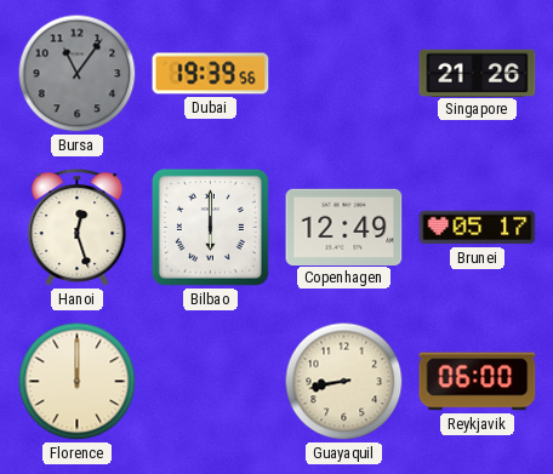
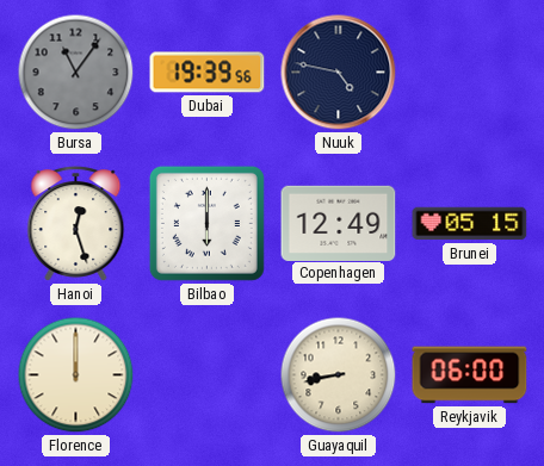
Nuuk: none -> 4:47
Singapore: 21:26 -> none
Brunei: 05:17 -> 05:15
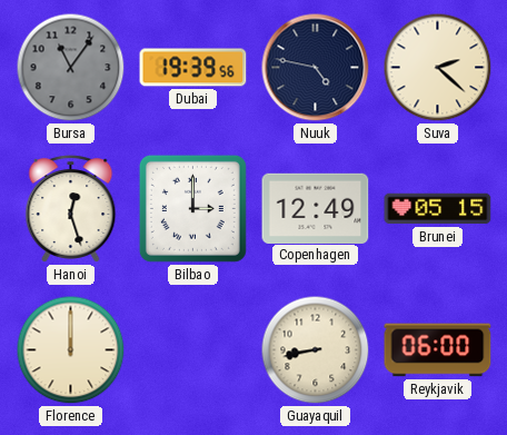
Suva: none -> 2:22
Bilbao: 6:00 -> 3:00
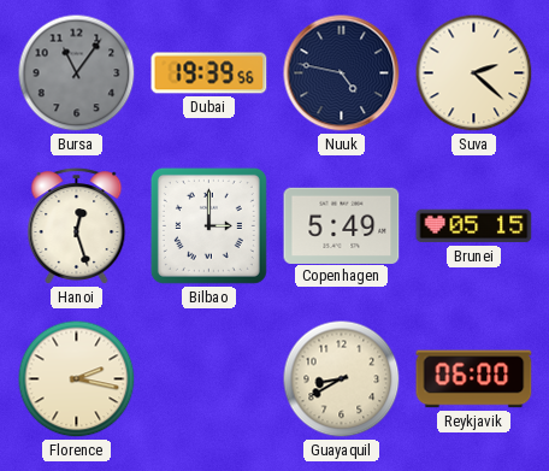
Copenhagen: 12:49 -> 5:49
Florence: 12:00 -> 2:17
Guayaquil: 8:43 -> 8:40
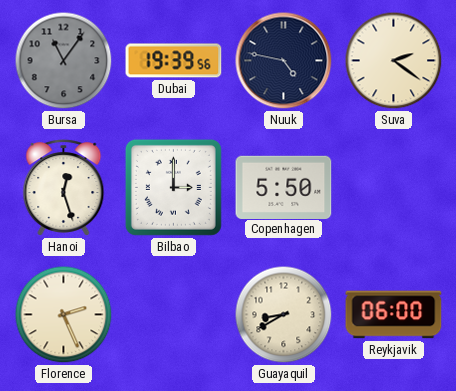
Suva: 2:22 -> 2:21
Copenhagen: 5:49 -> 5:50
Brunei: 05:15 -> none
Florence: 2:17 -> 2:26
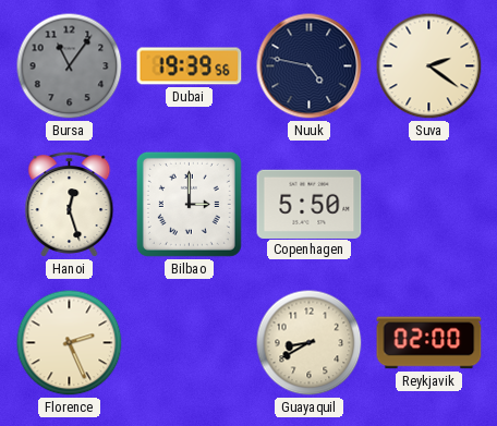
Reykjavik: 06:00 -> 02:00
